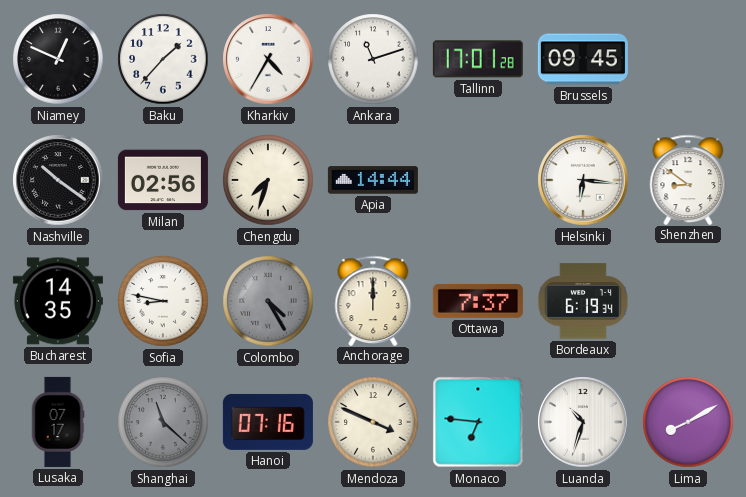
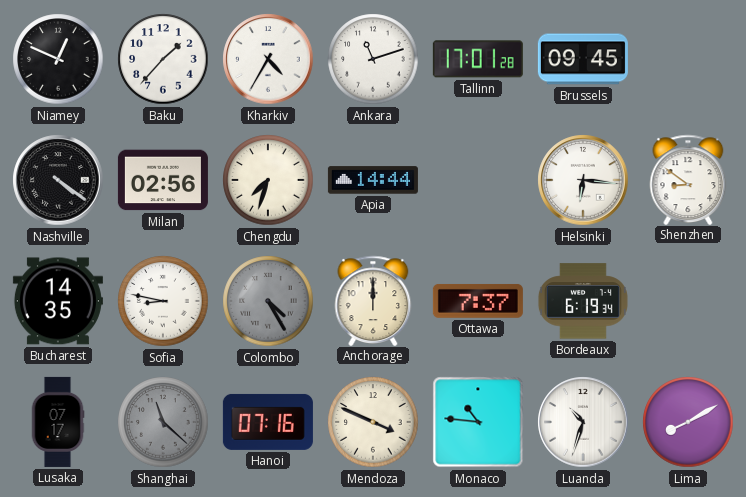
Nashville: 10:21 -> 4:21
Monaco: 6:46 -> 10:46
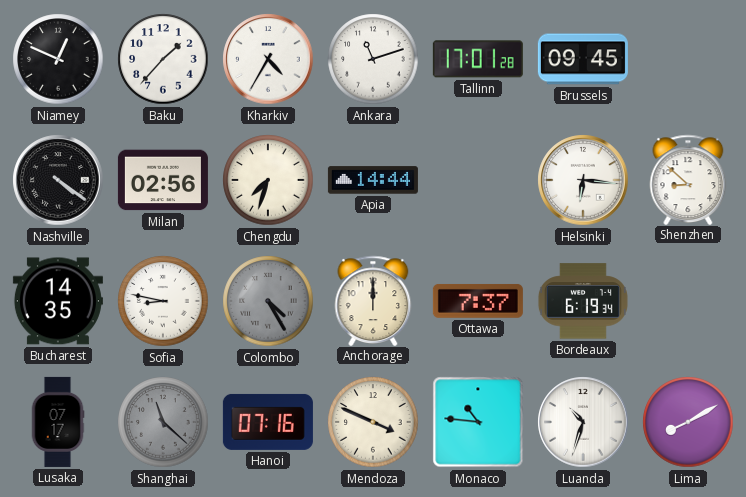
Shenzhen: 8:51 -> 8:52
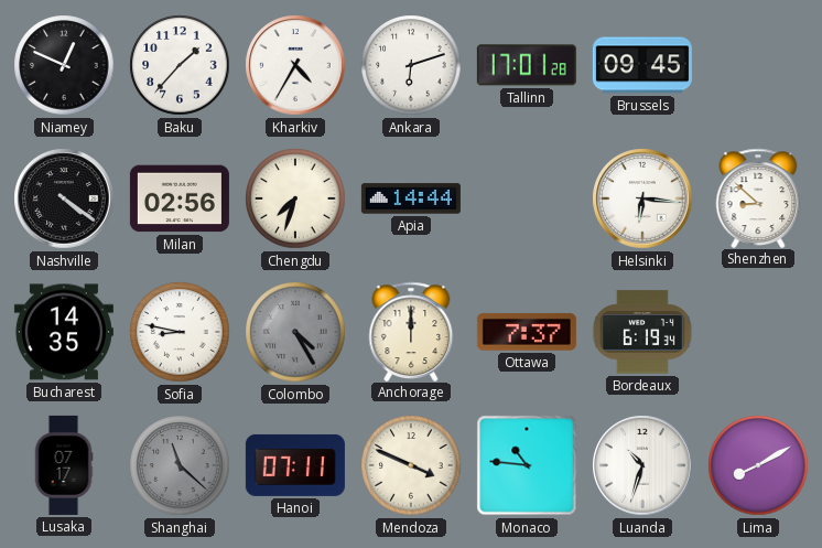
Ankara: 11:12 -> 6:12
Hanoi: 07:16 -> 07:11
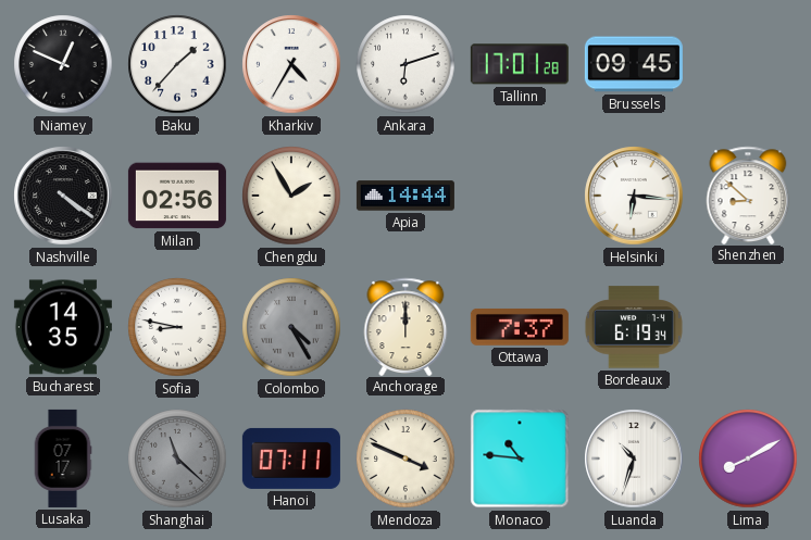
Chengdu: 7:33 -> 1:55
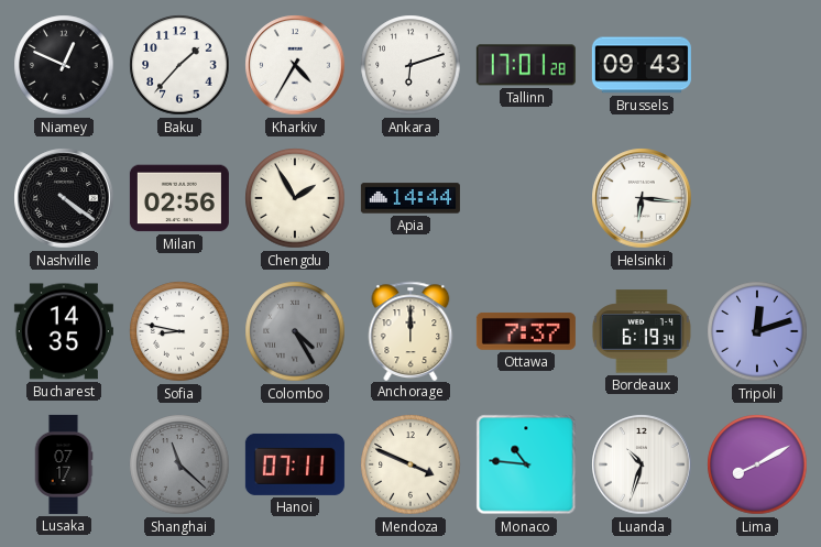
Brussels: 09:45 -> 09:43
Shenzhen: 8:52 -> none
Tripoli: none -> 12:12
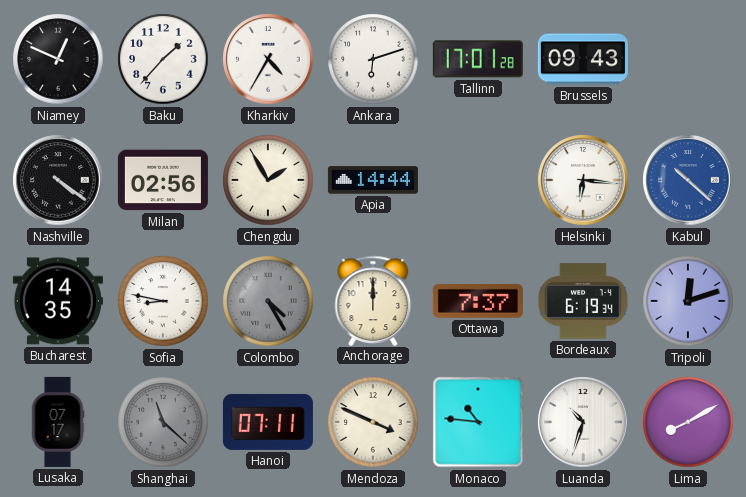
Kabul: none -> 10:22
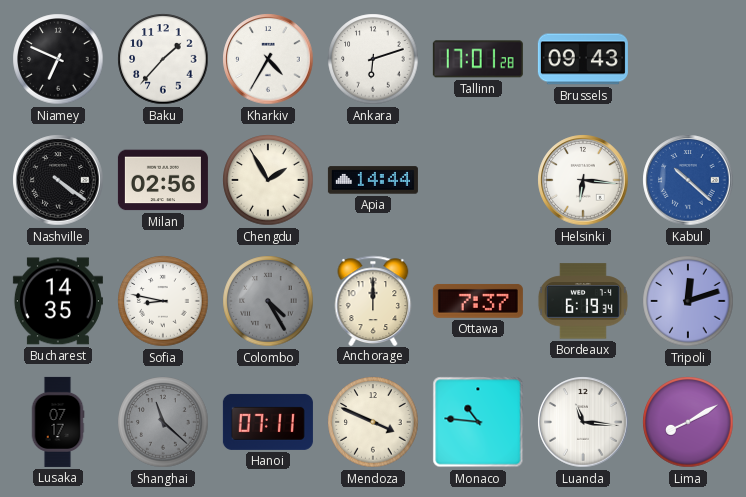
Niamey: 12:49 -> 6:49
Luanda: 10:33 -> 11:16
